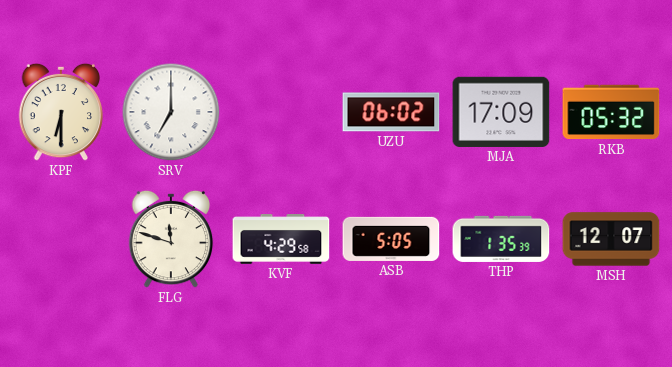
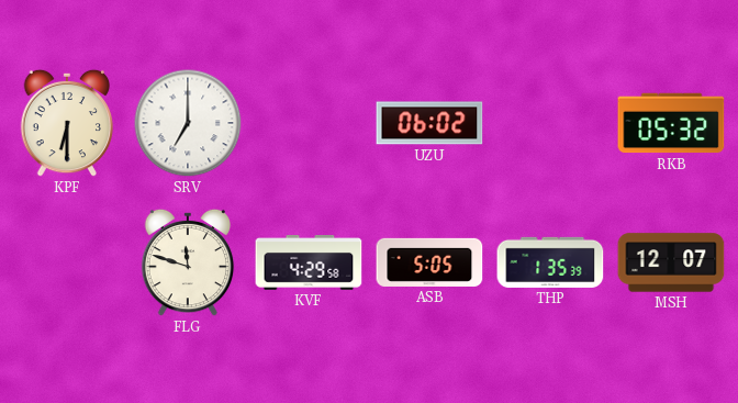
MJA: 17:09 -> none
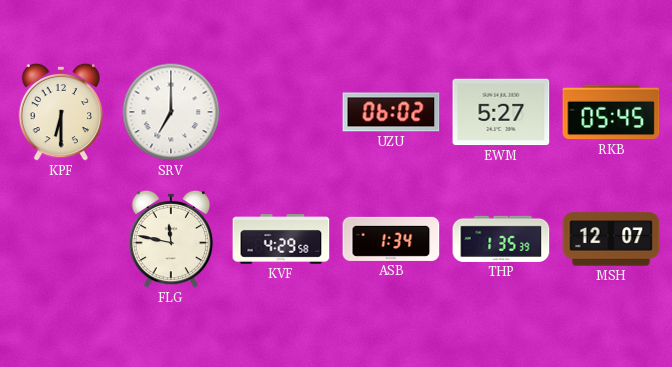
EWM: none -> 5:27
RKB: 05:32 -> 05:45
FLG: 11:48 -> 11:47
ASB: 5:05 -> 1:34
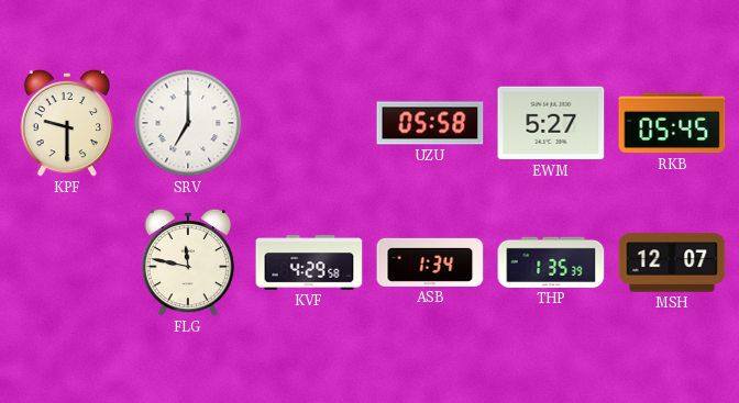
KPF: 6:30 -> 9:30
UZU: 06:02 -> 05:58
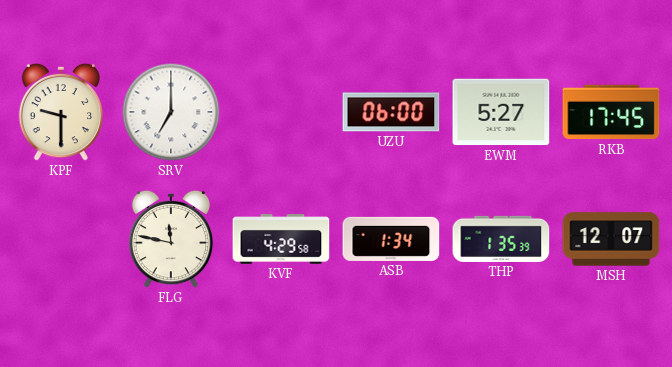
UZU: 05:58 -> 06:00
RKB: 05:45 -> 17:45
